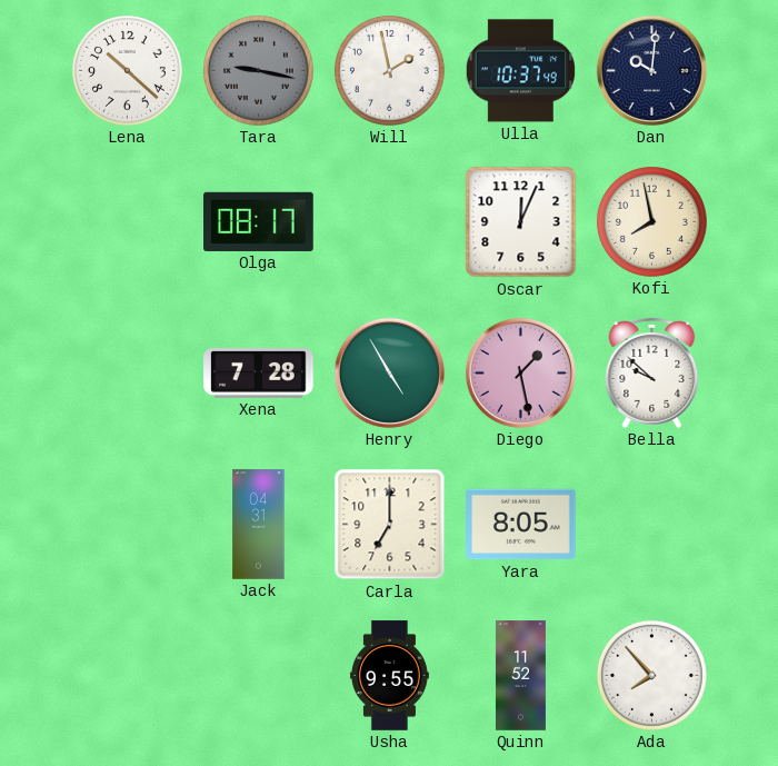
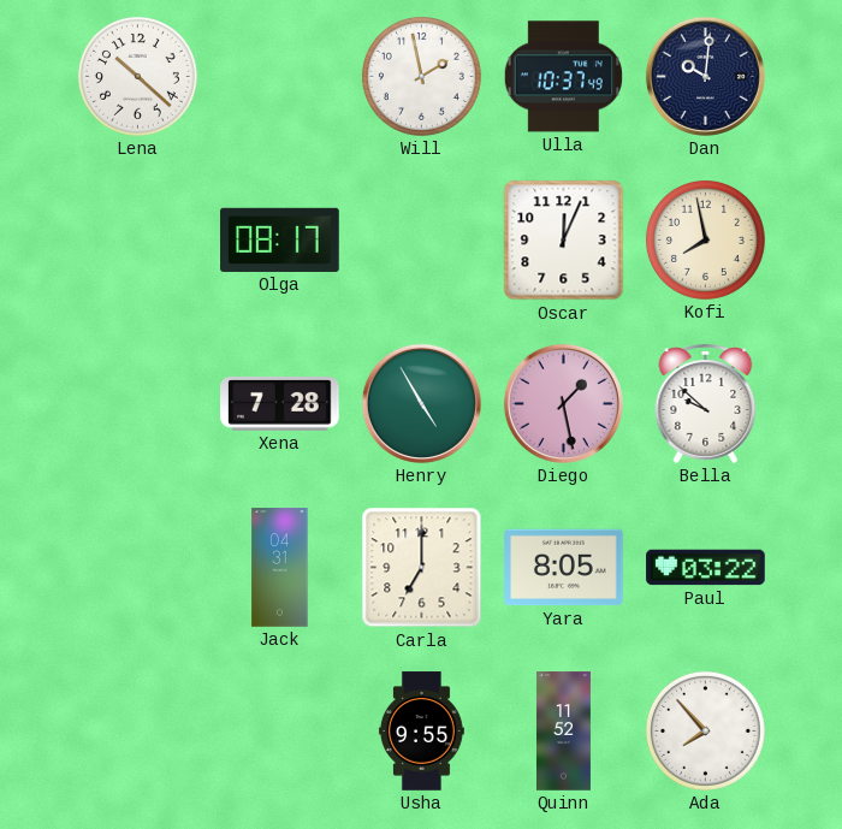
Tara: 9:17 -> none
Paul: none -> 03:22
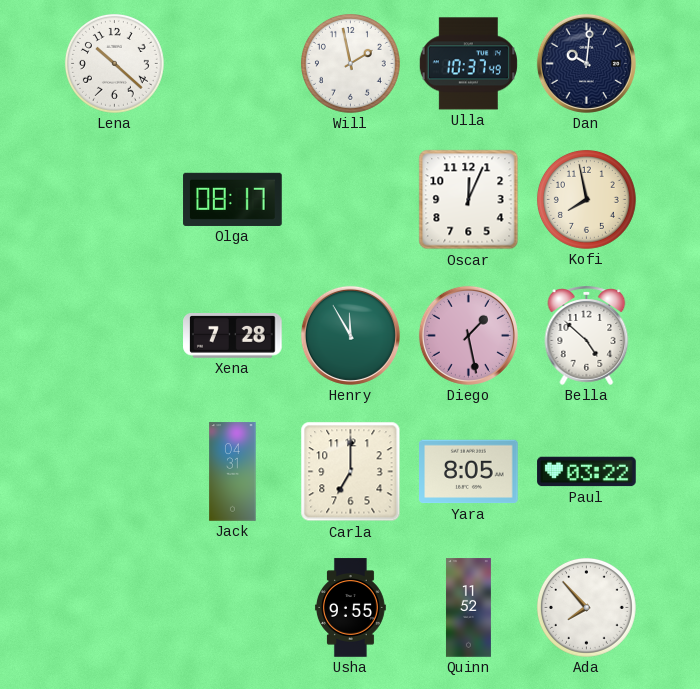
Henry: 4:55 -> 11:55
Bella: 9:52 -> 4:52
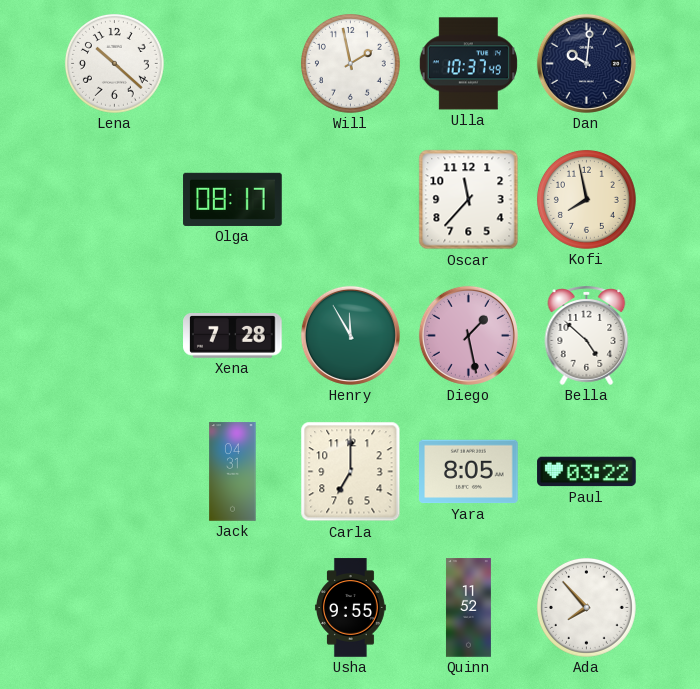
Oscar: 12:04 -> 11:37
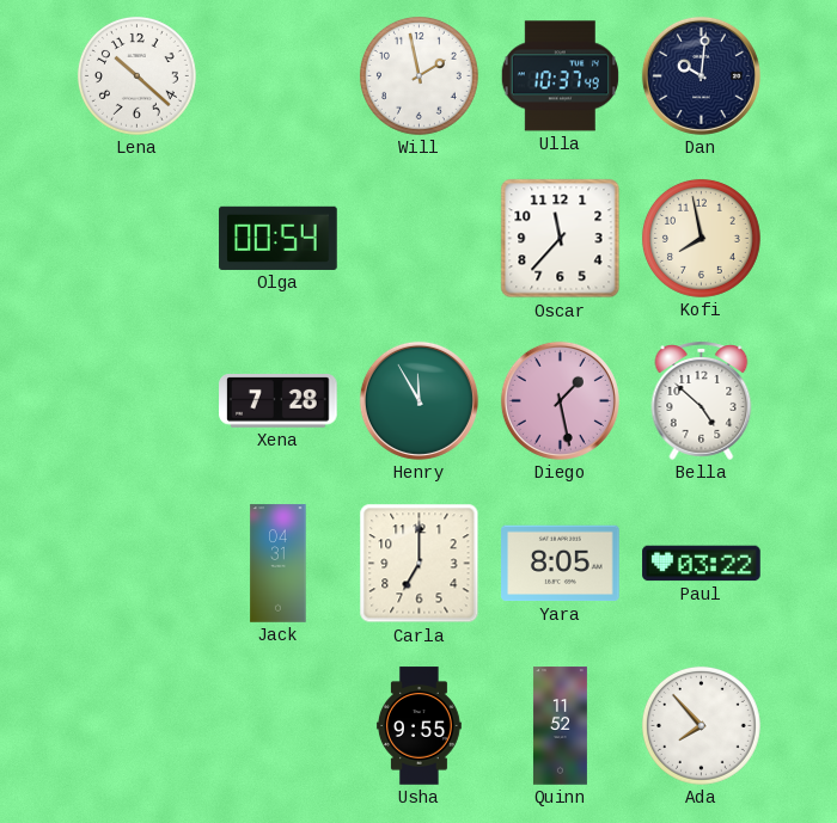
Olga: 08:17 -> 00:54
